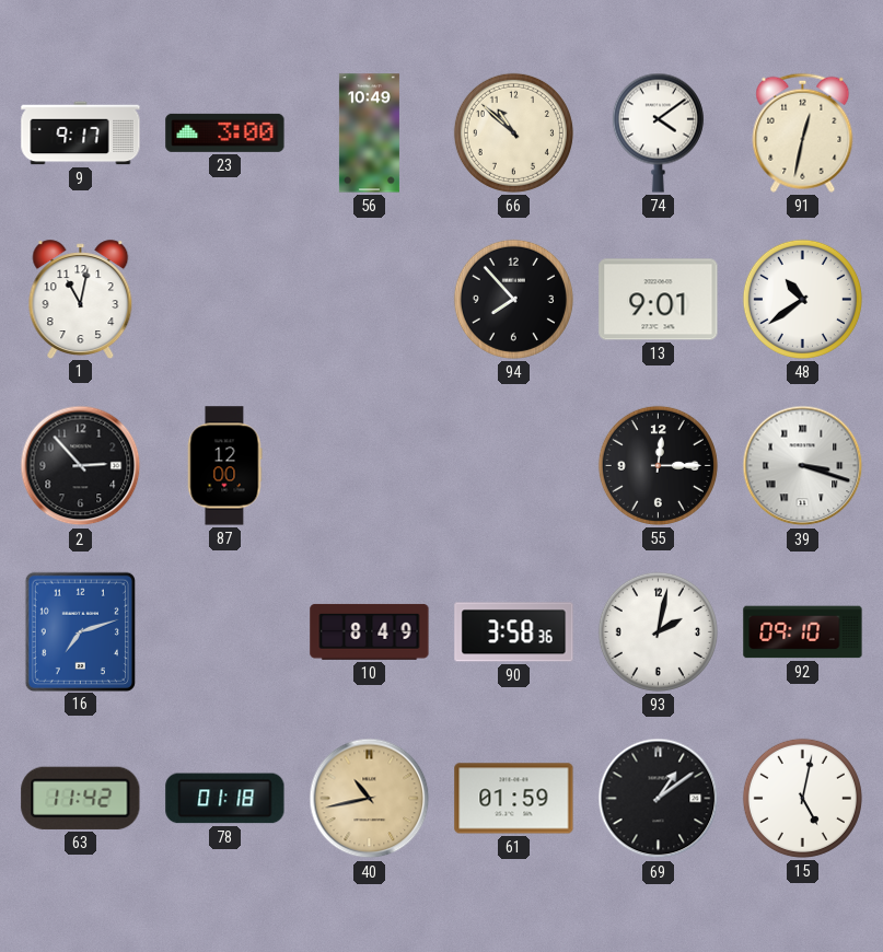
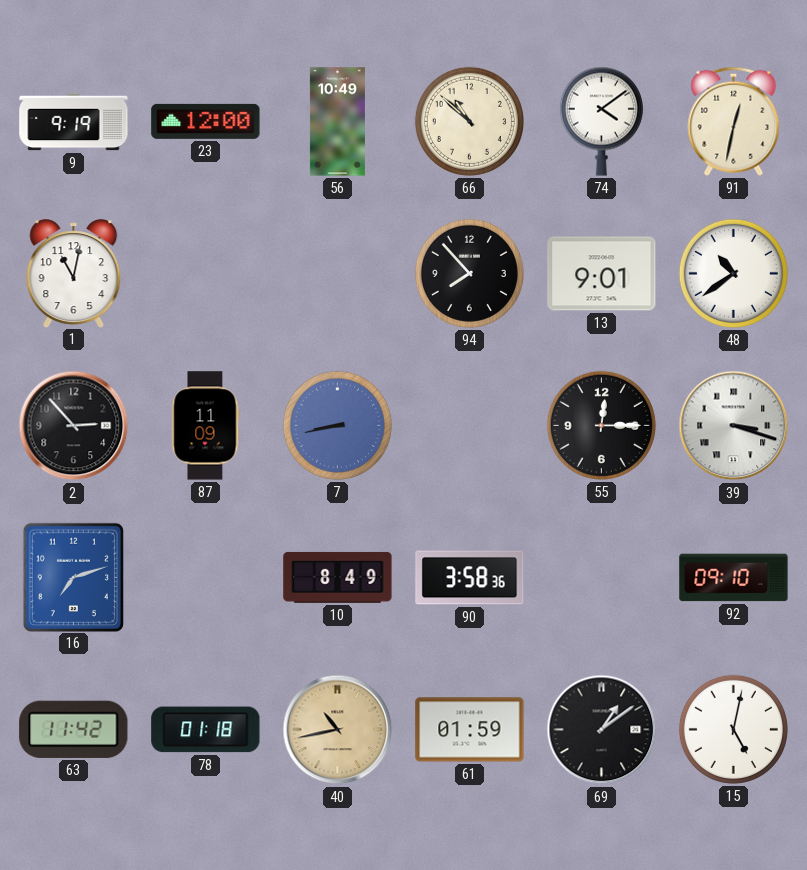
9: 9:17 -> 9:19
23: 3:00 -> 12:00
87: 12:00 -> 11:09
7: none -> 8:43
93: 2:02 -> none
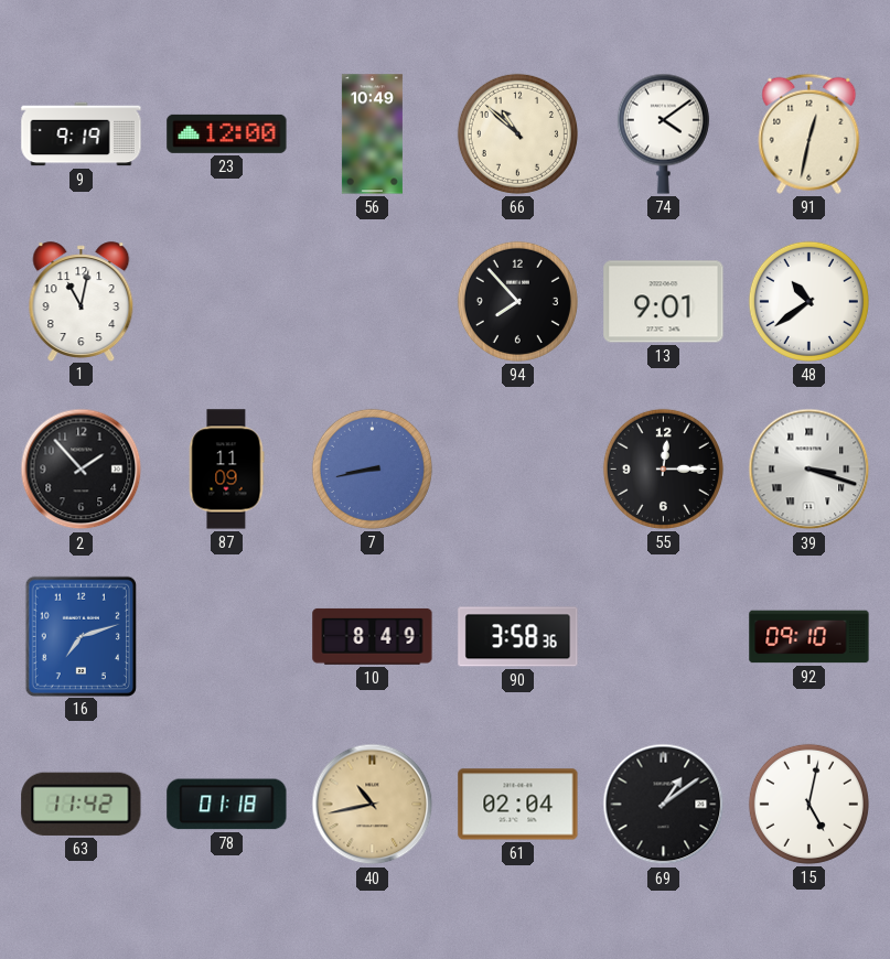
2: 2:53 -> 1:53
61: 01:59 -> 02:04
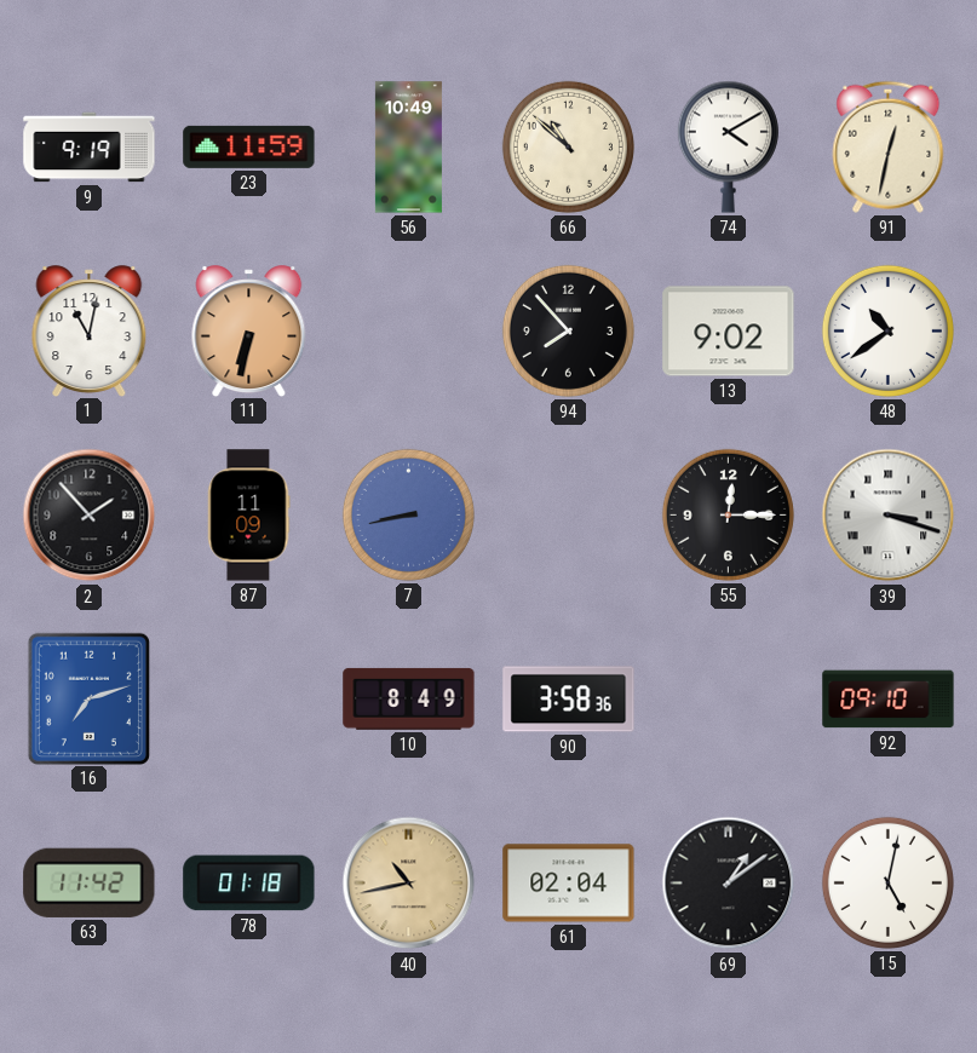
23: 12:00 -> 11:59
74: 4:09 -> 4:10
11: none -> 6:32
13: 9:01 -> 9:02
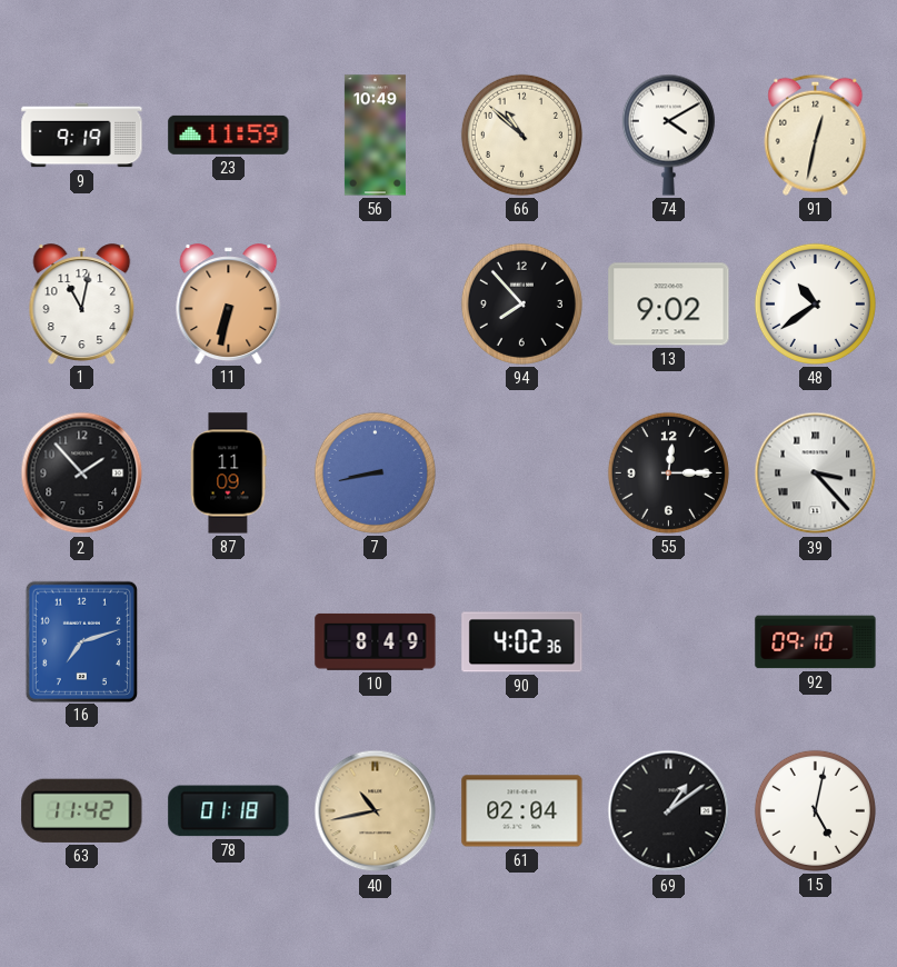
39: 3:18 -> 3:23
90: 3:58 -> 4:02
